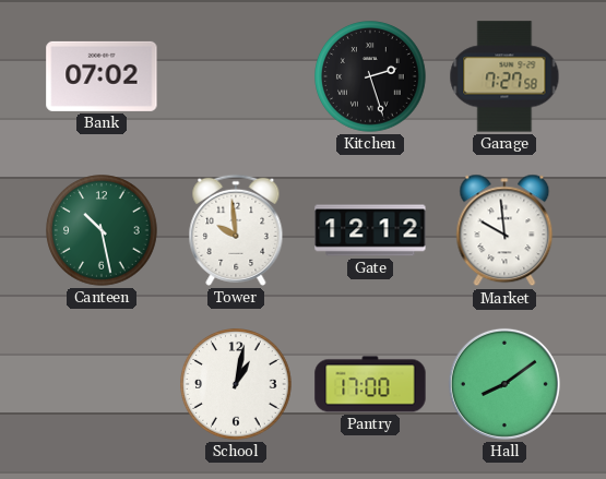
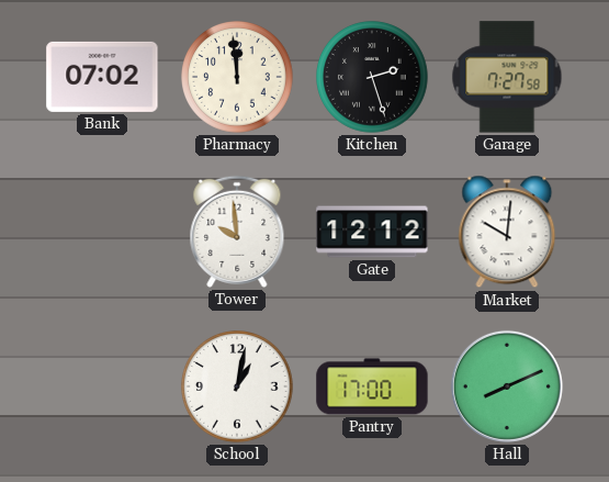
Pharmacy: none -> 11:59
Canteen: 10:28 -> none
Market: 9:59 -> 10:01
Hall: 8:09 -> 8:11
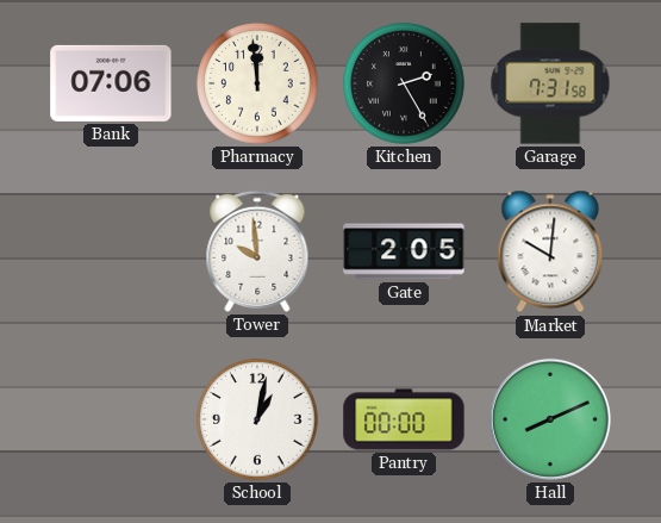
Bank: 07:02 -> 07:06
Kitchen: 2:27 -> 2:25
Garage: 7:27 -> 7:31
Gate: 12:12 -> 2:05
Pantry: 17:00 -> 00:00
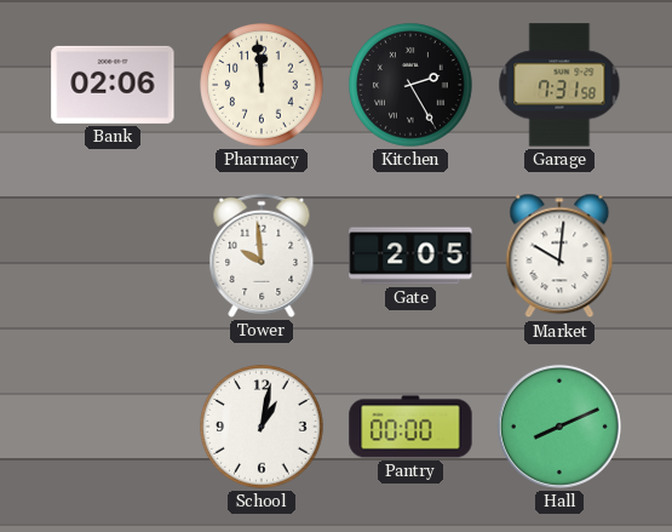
Bank: 07:06 -> 02:06
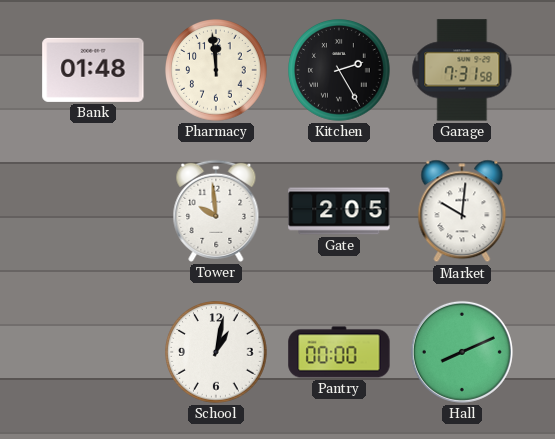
Bank: 02:06 -> 01:48
